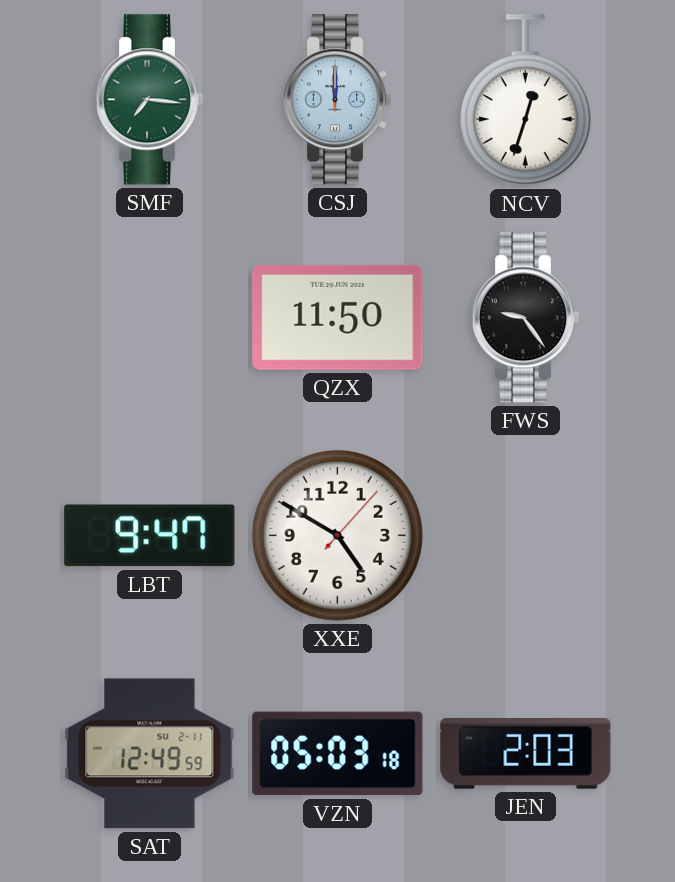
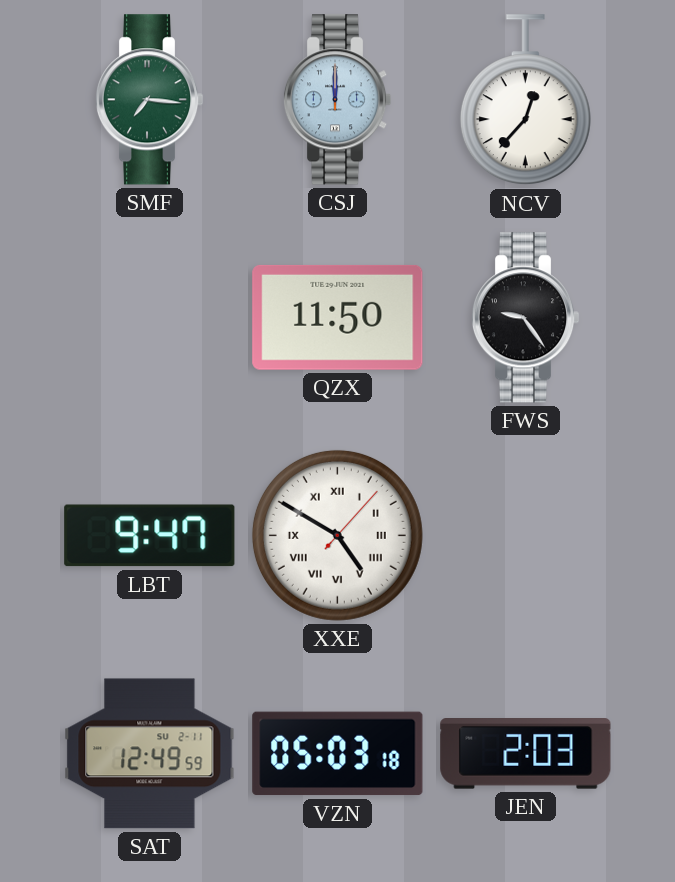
NCV: 12:33 -> 12:37
XXE numerals: Arabic -> Roman
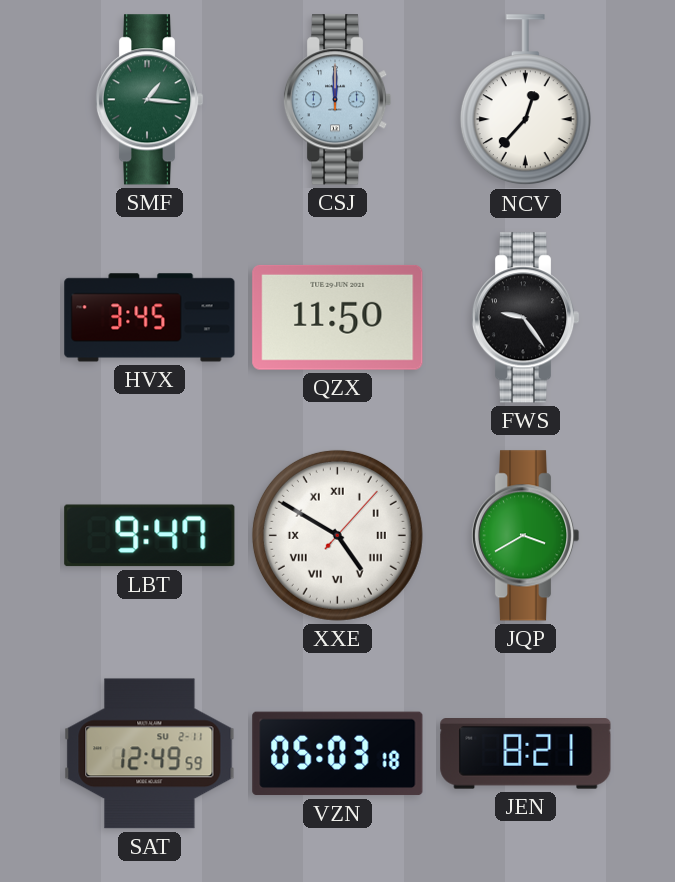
SMF: 7:16 -> 1:16
HVX: none -> 3:45
JQP: none -> 3:40
JEN: 2:03 -> 8:21
